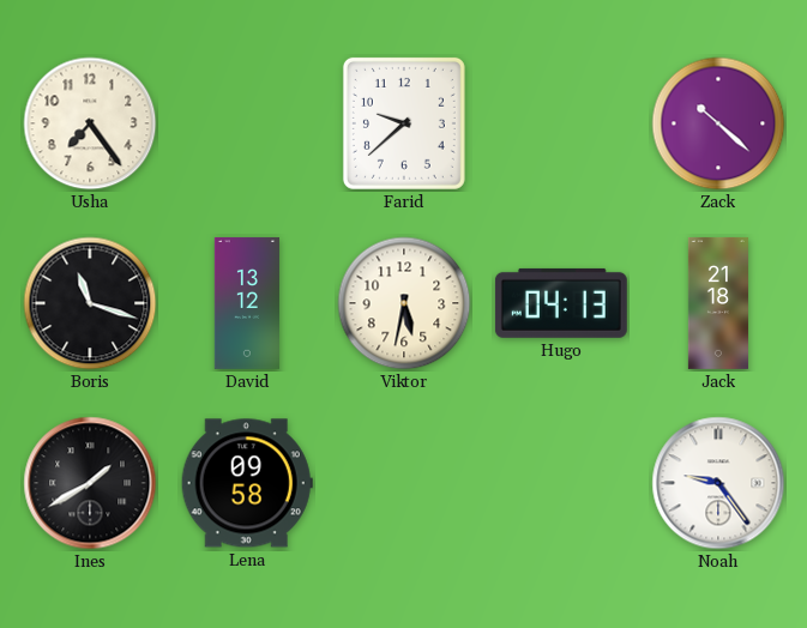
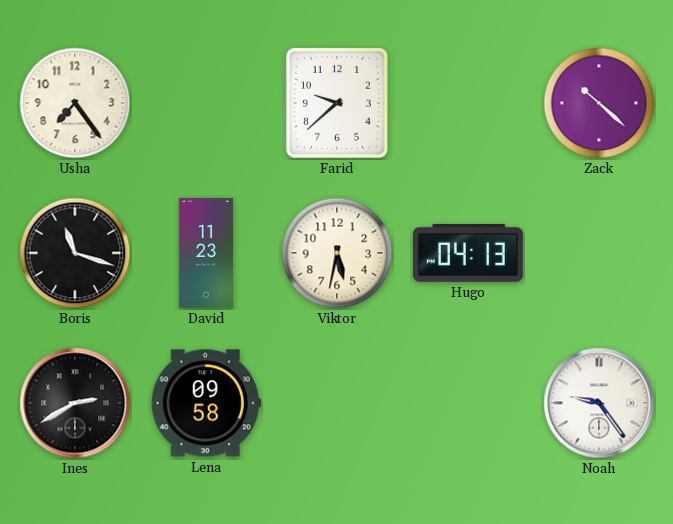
David: 13:12 -> 11:23
Jack: 21:18 -> none
Ines: 1:40 -> 2:40
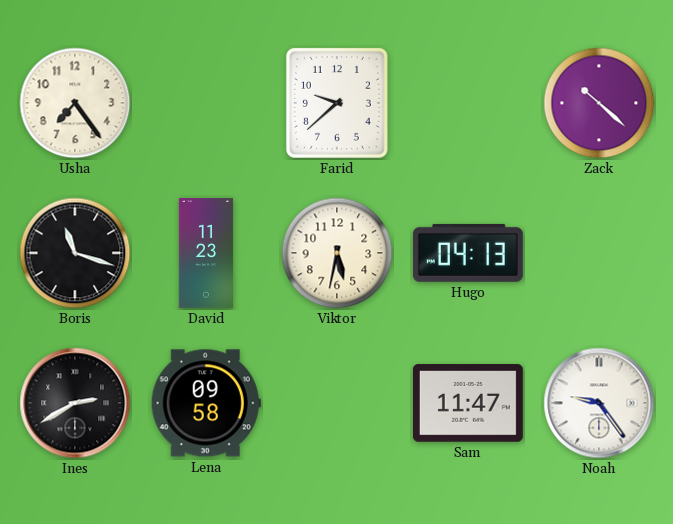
Sam: none -> 11:47
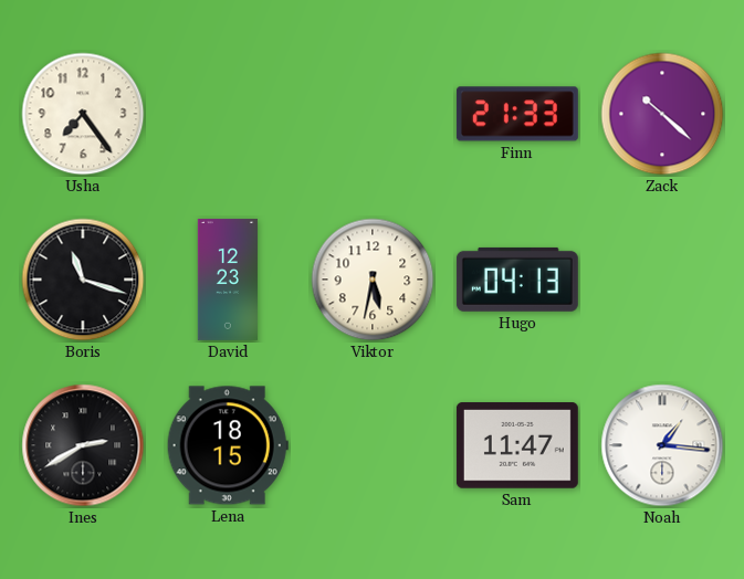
Farid: 9:38 -> none
Finn: none -> 21:33
David: 11:23 -> 12:23
Lena: 09:58 -> 18:15
Noah: 9:24 -> 1:16
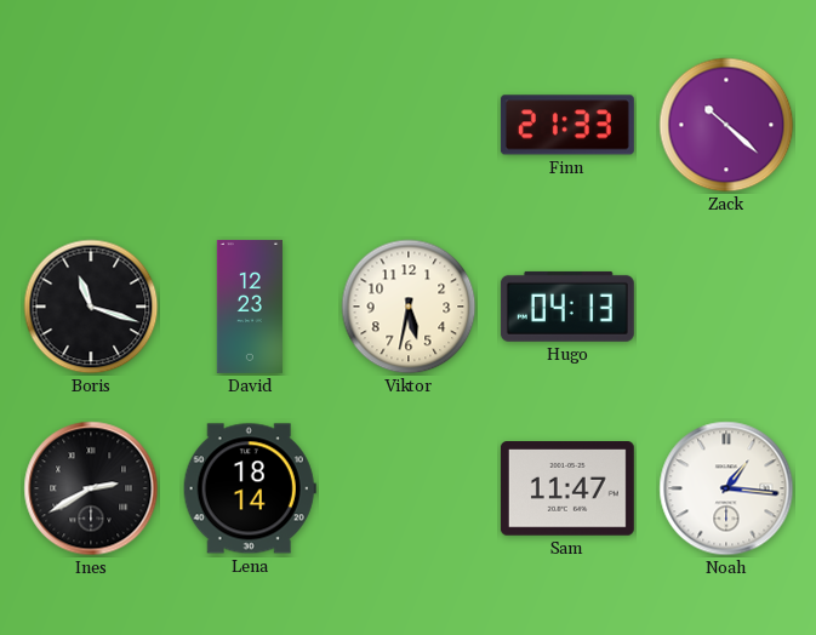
Usha: 7:24 -> none
Lena: 18:15 -> 18:14
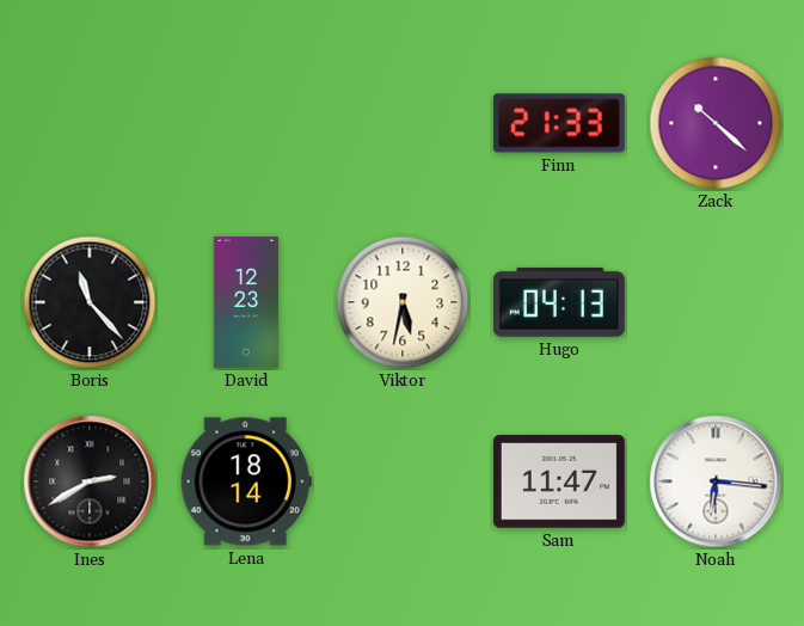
Boris: 11:18 -> 11:23
Noah: 1:16 -> 6:16
